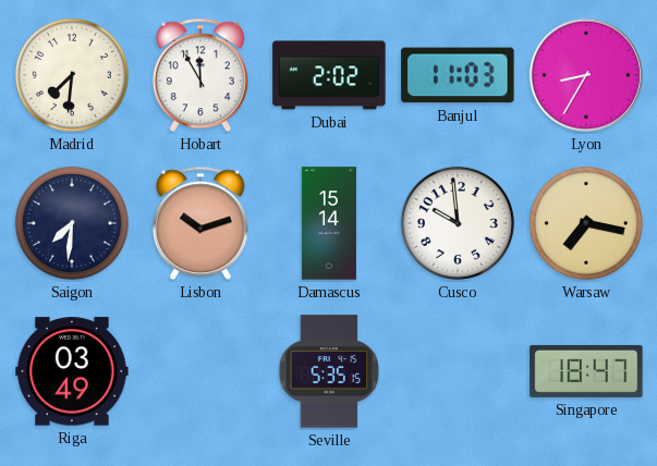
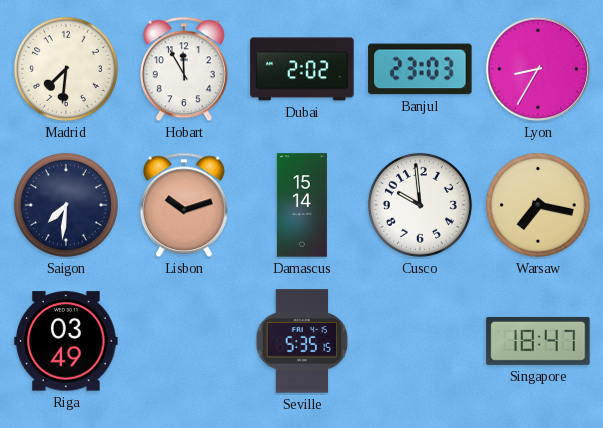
Banjul: 11:03 -> 23:03
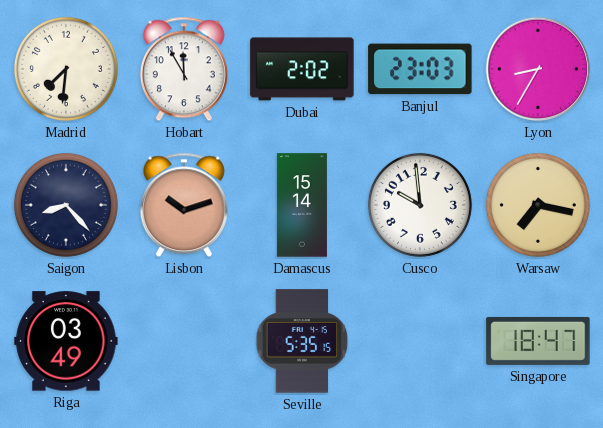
Saigon: 7:31 -> 8:23
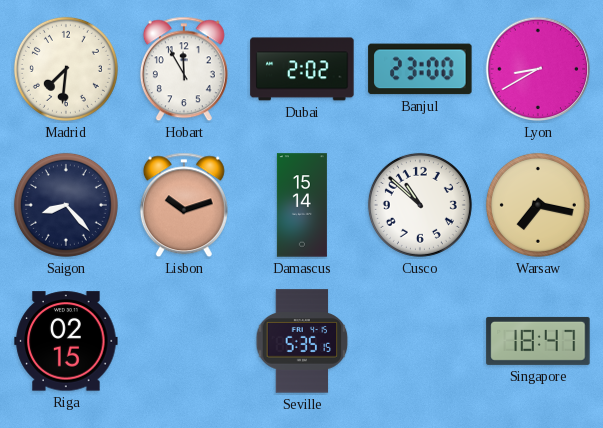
Banjul: 23:03 -> 23:00
Lyon: 8:35 -> 8:40
Cusco: 9:59 -> 10:52
Riga: 03:49 -> 02:15
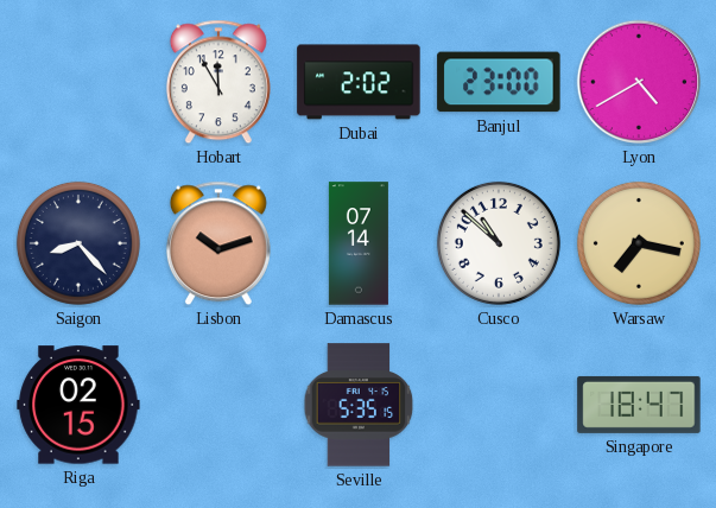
Madrid: 7:31 -> none
Lyon: 8:40 -> 4:40
Damascus: 15:14 -> 07:14
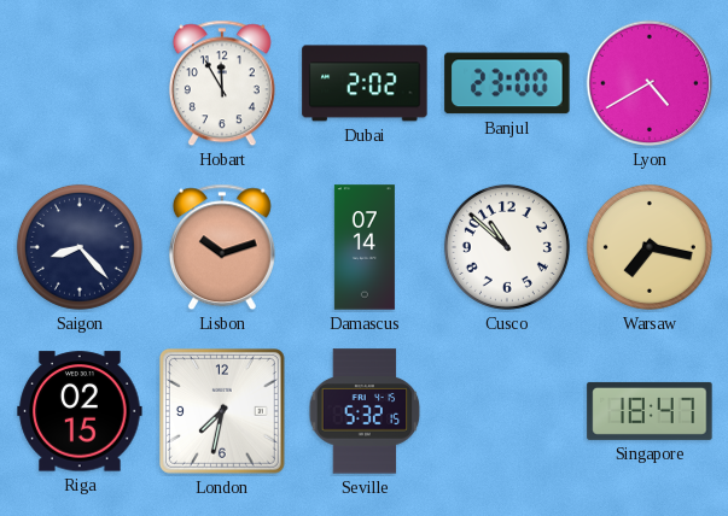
London: none -> 7:32
Seville: 5:35 -> 5:32
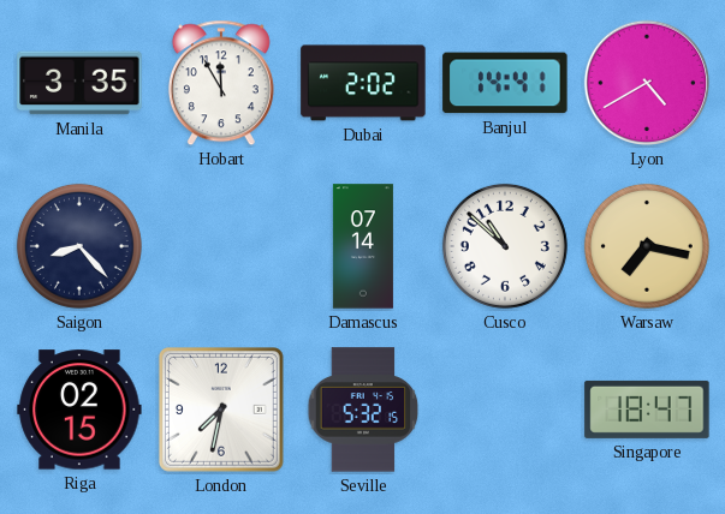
Manila: none -> 3:35
Banjul: 23:00 -> 14:41
Lisbon: 10:12 -> none
